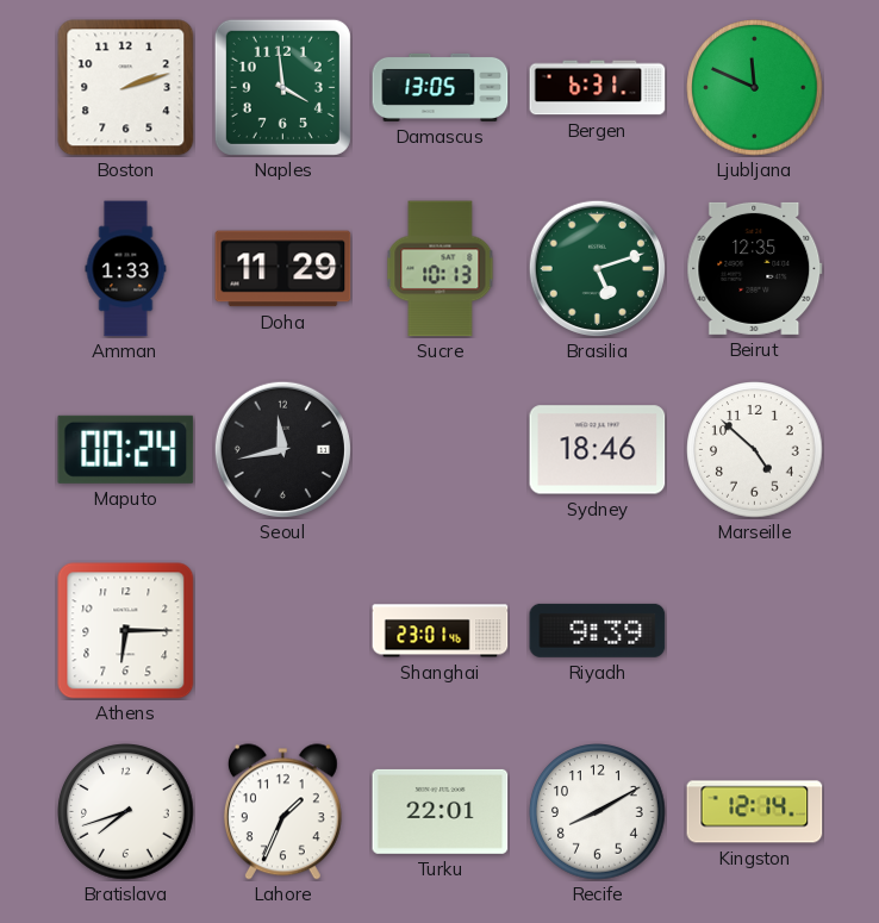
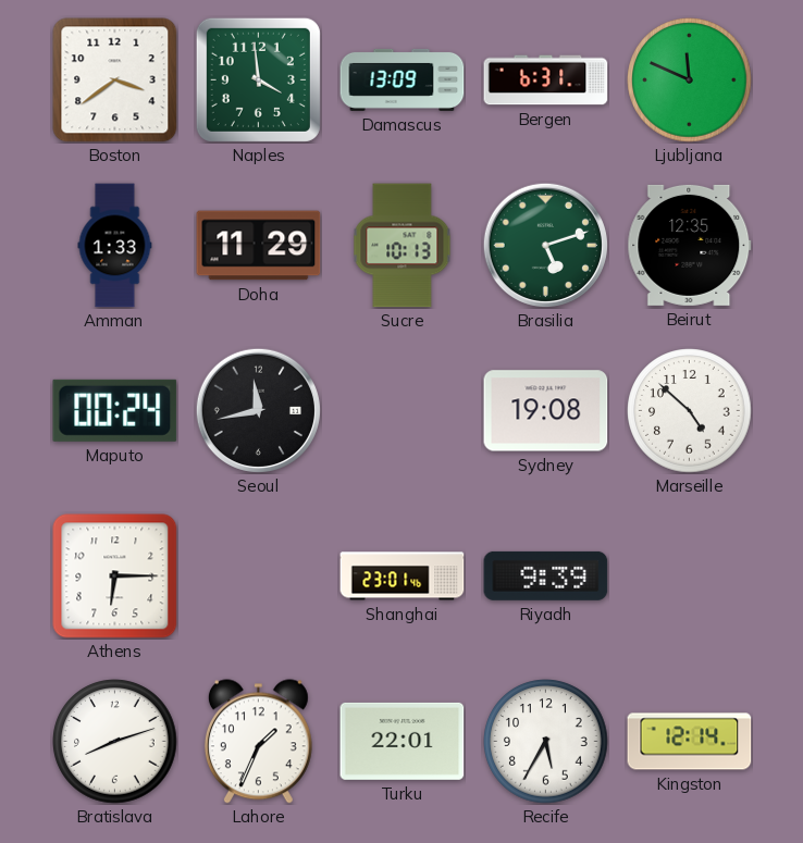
Boston: 2:12 -> 3:39
Damascus: 13:05 -> 13:09
Sydney: 18:46 -> 19:08
Bratislava: 7:42 -> 8:12
Recife: 8:10 -> 5:35
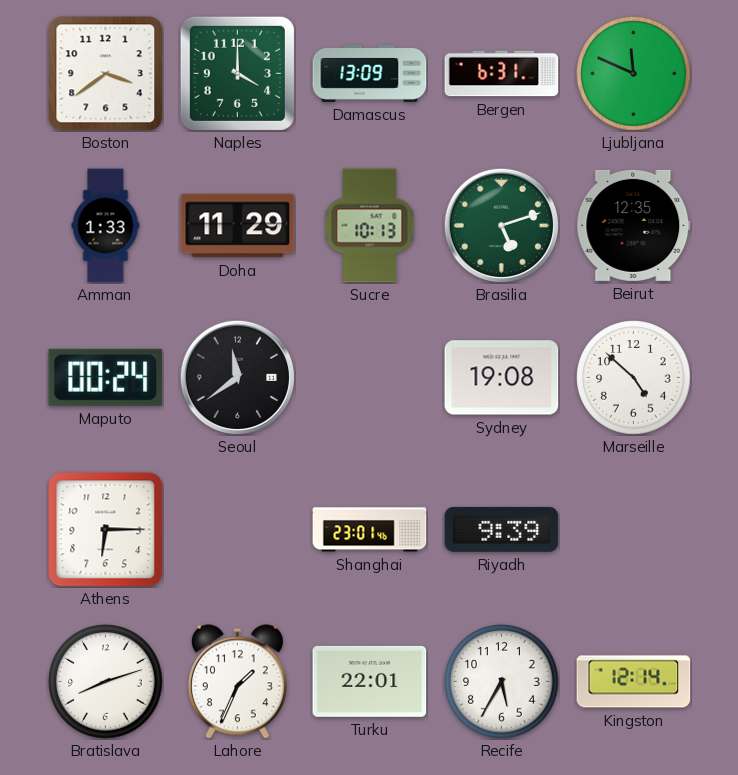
Naples: 3:59 -> 4:00
Seoul: 11:43 -> 11:39
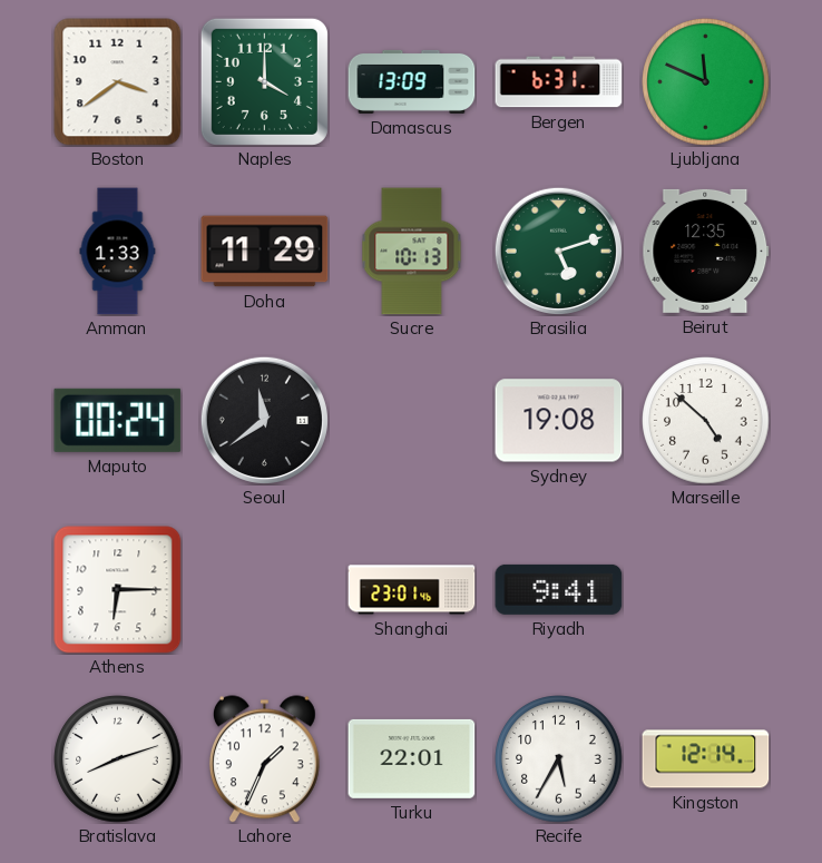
Riyadh: 9:39 -> 9:41
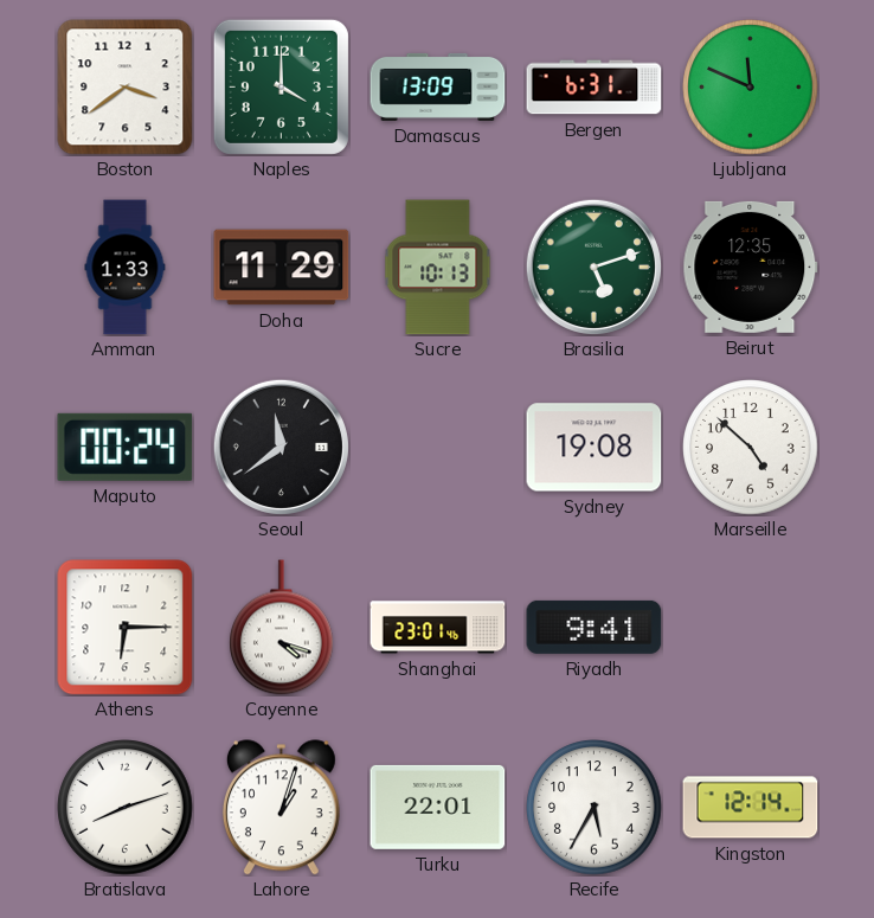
Cayenne: none -> 4:18
Lahore: 1:34 -> 1:03
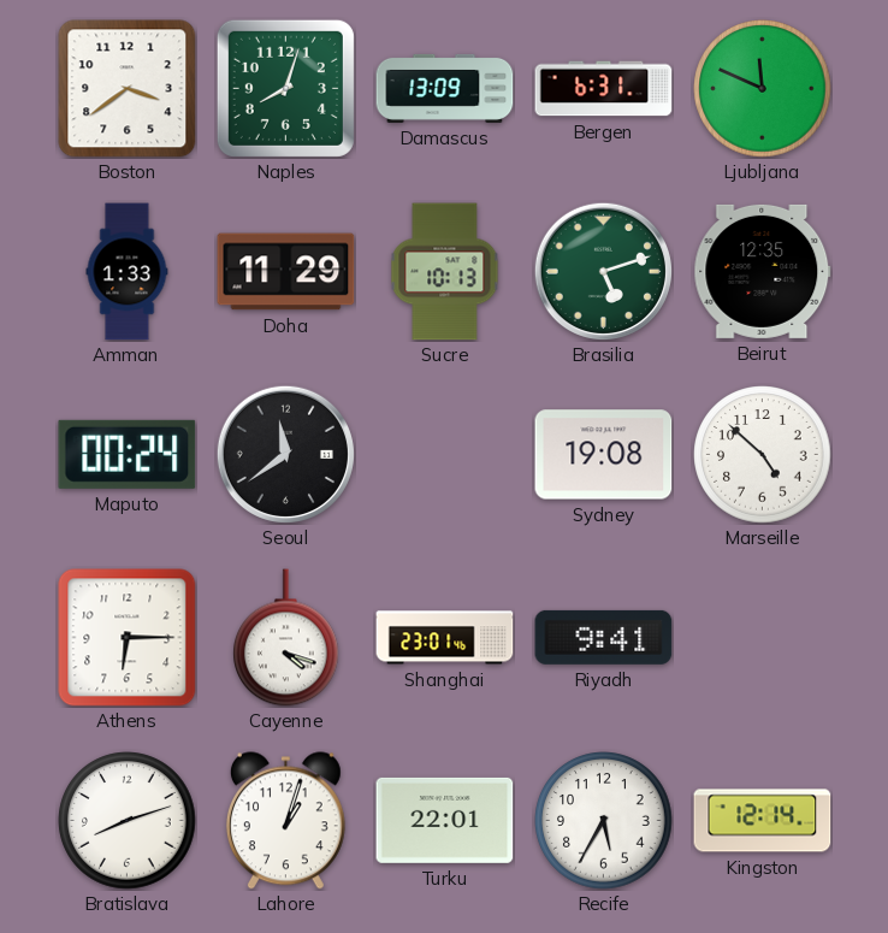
Naples: 4:00 -> 8:03
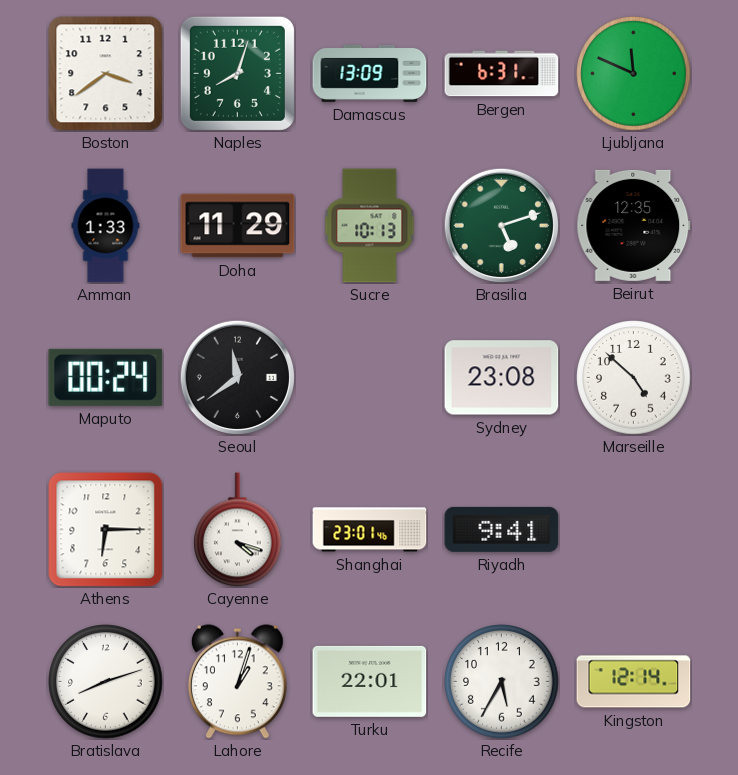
Sydney: 19:08 -> 23:08
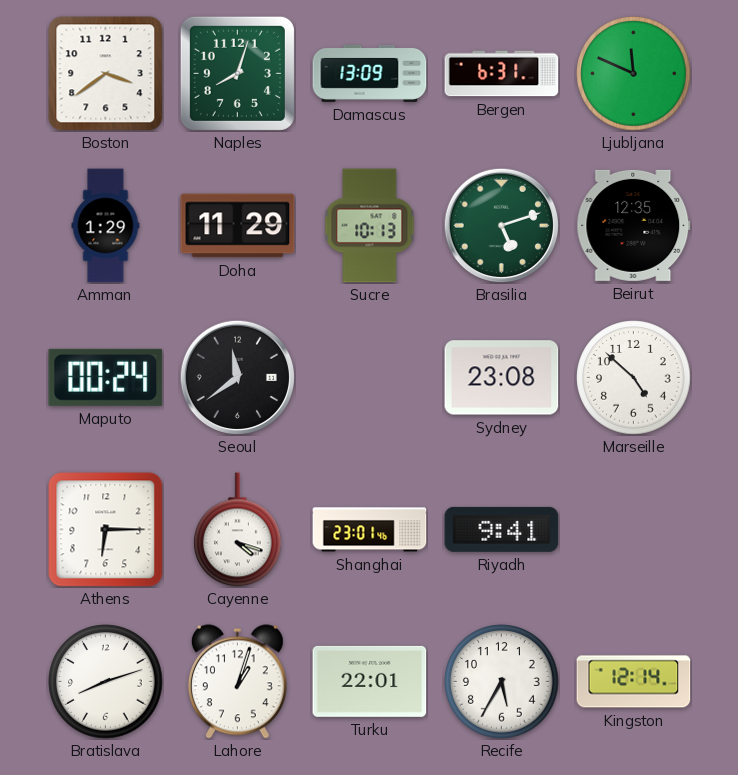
Amman: 1:33 -> 1:29
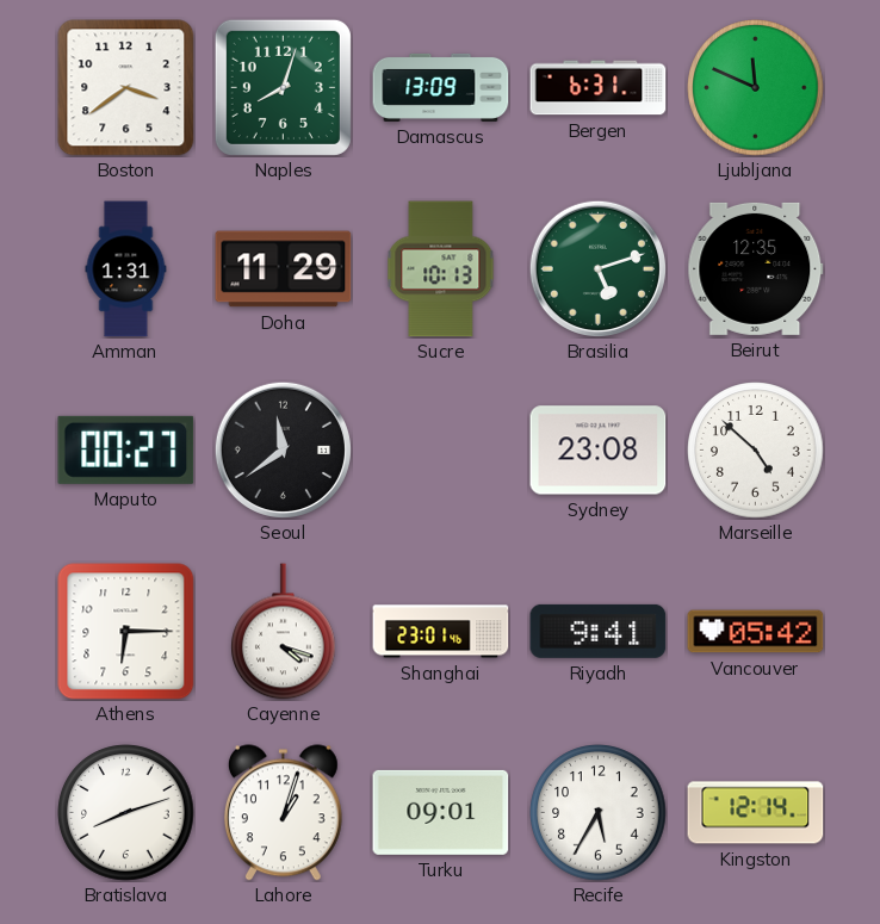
Amman: 1:29 -> 1:31
Maputo: 00:24 -> 00:27
Vancouver: none -> 05:42
Turku: 22:01 -> 09:01
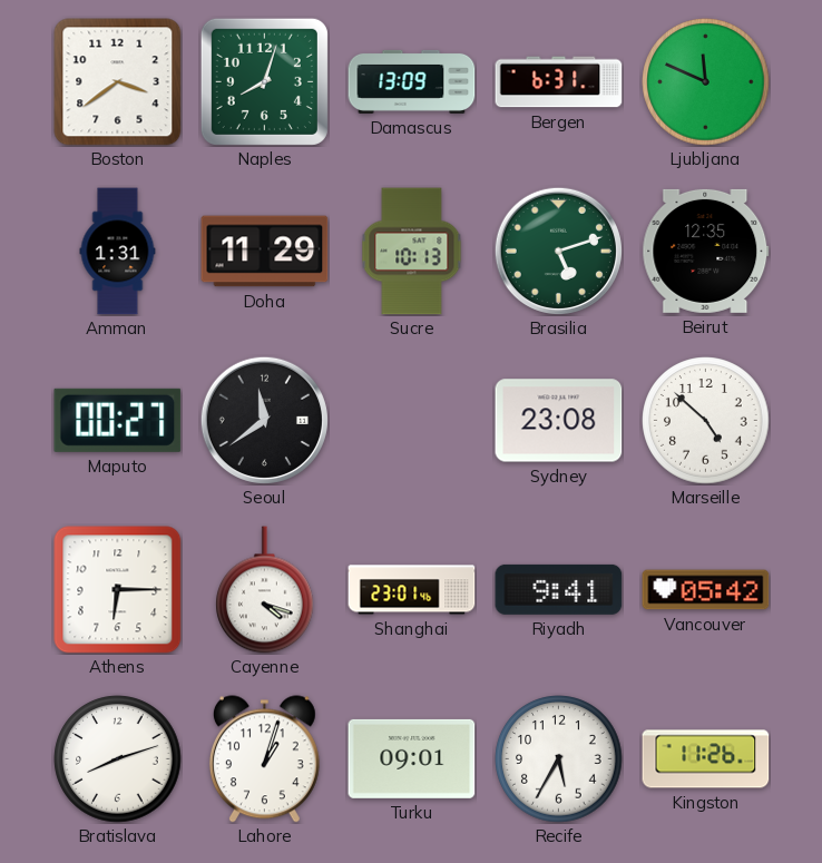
Kingston: 12:14 -> 11:26
